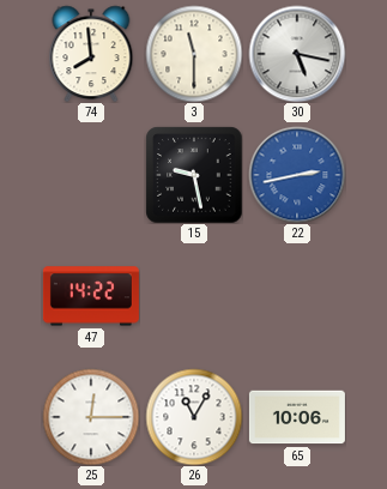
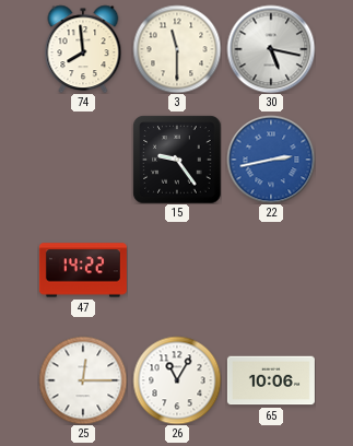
15: 9:28 -> 9:24
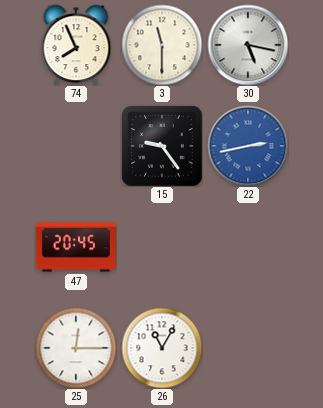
74: 7:59 -> 7:56
47: 14:22 -> 20:45
65: 10:06 -> none
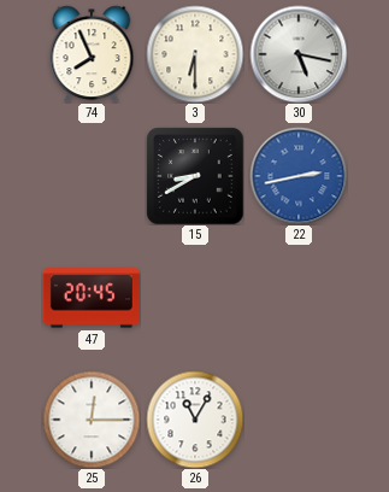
3: 11:30 -> 6:30
15: 9:24 -> 8:40
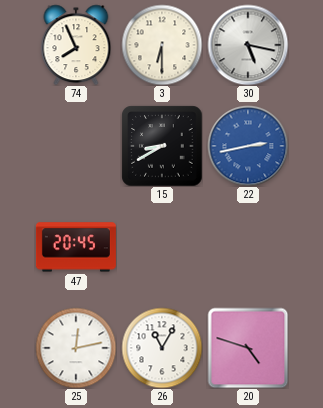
25: 12:15 -> 12:13
20: none -> 4:48
